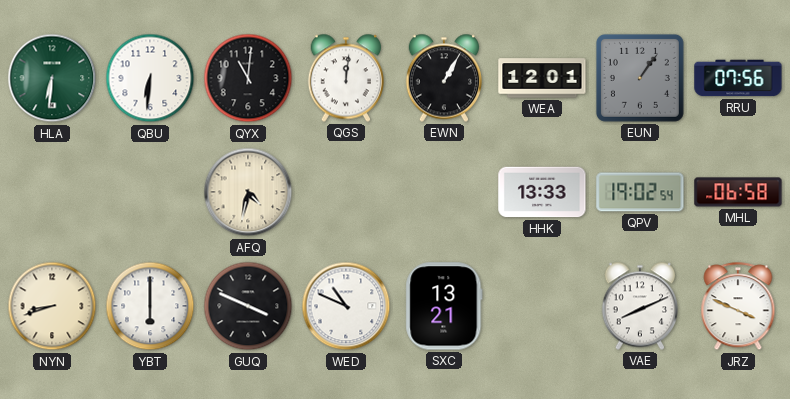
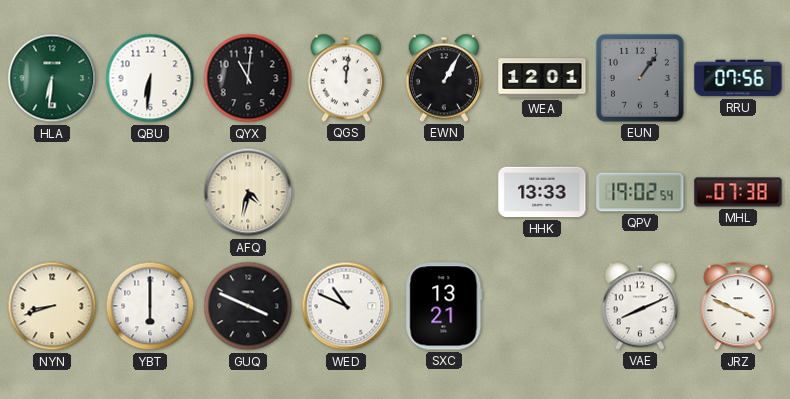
MHL: 06:58 -> 07:38
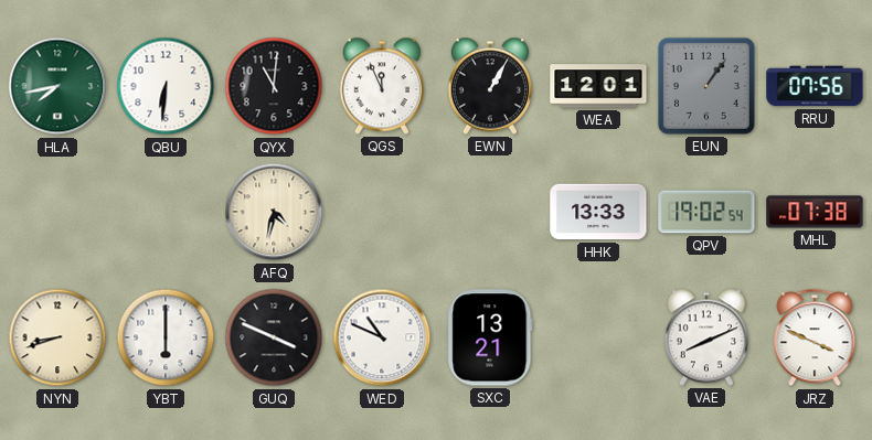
HLA: 6:31 -> 7:43
QGS: 12:01 -> 11:56
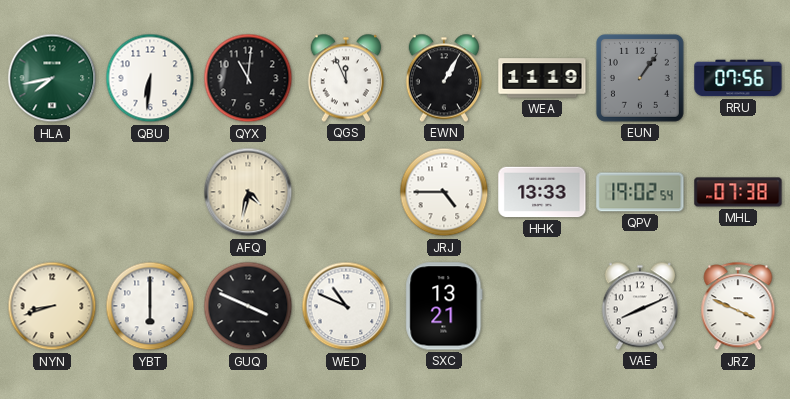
WEA: 12:01 -> 11:19
JRJ: none -> 4:45
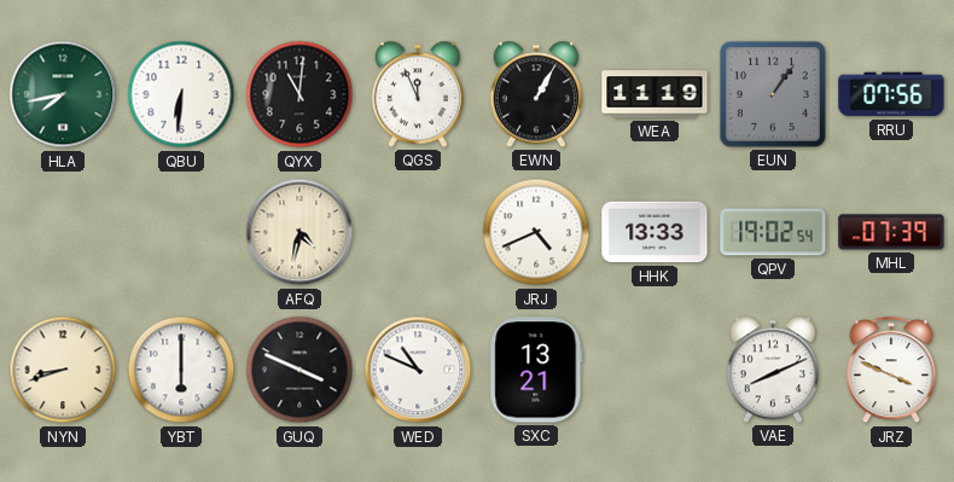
JRJ: 4:45 -> 4:41
MHL: 07:38 -> 07:39
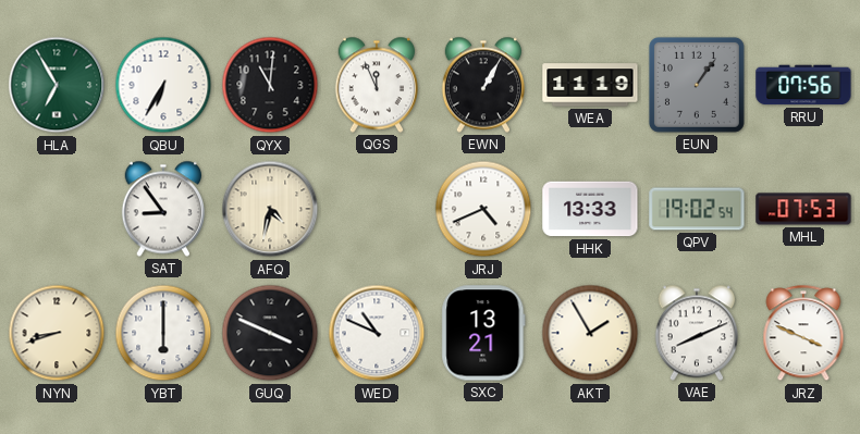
HLA: 7:43 -> 6:55
QBU: 6:31 -> 6:35
SAT: none -> 8:54
MHL: 07:39 -> 07:53
AKT: none -> 1:55
